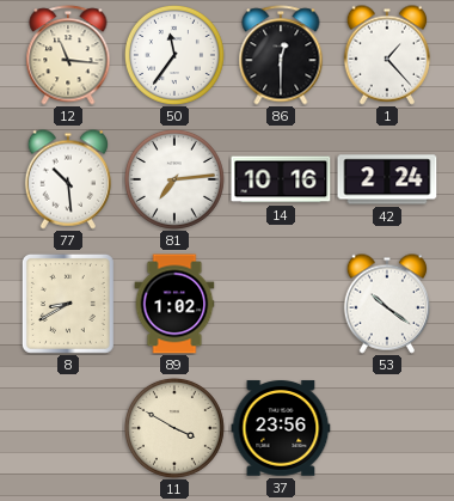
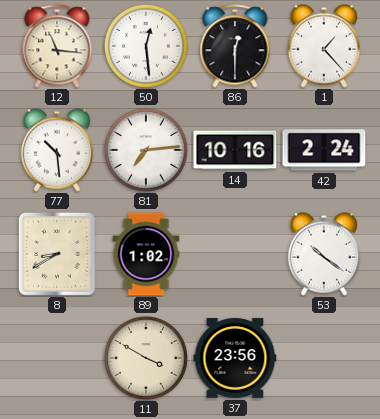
50: 11:36 -> 12:29
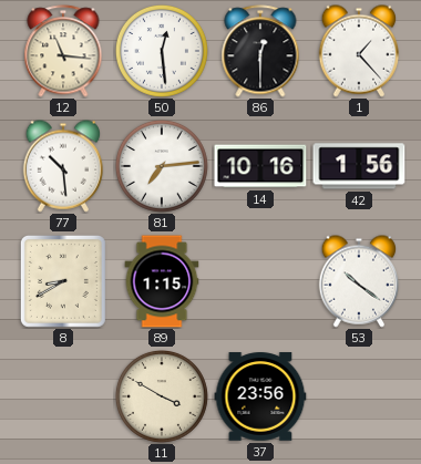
42: 2:24 -> 1:56
89: 1:02 -> 1:15
